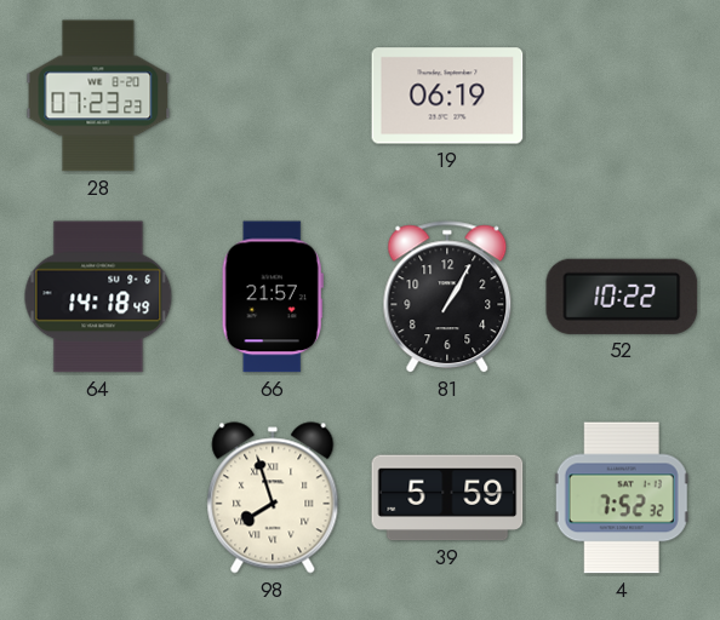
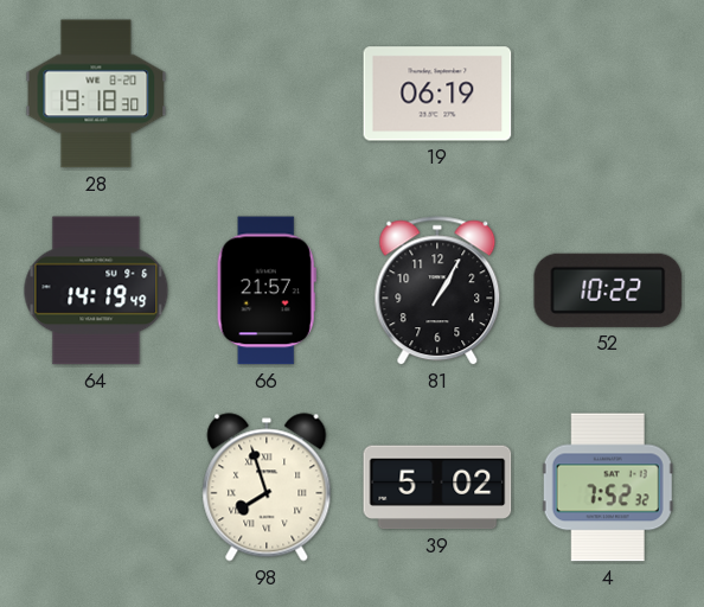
28: 07:23 -> 19:18
64: 14:18 -> 14:19
39: 5:59 -> 5:02
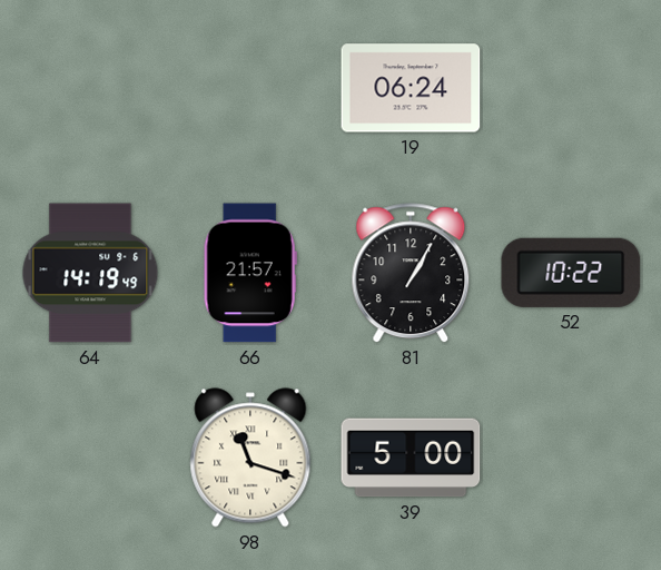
28: 19:18 -> none
19: 06:19 -> 06:24
98: 7:57 -> 11:18
39: 5:02 -> 5:00
4: 7:52 -> none
